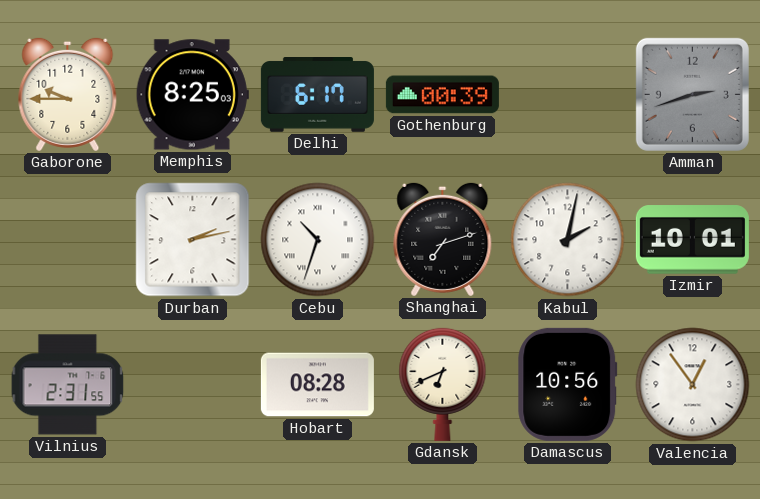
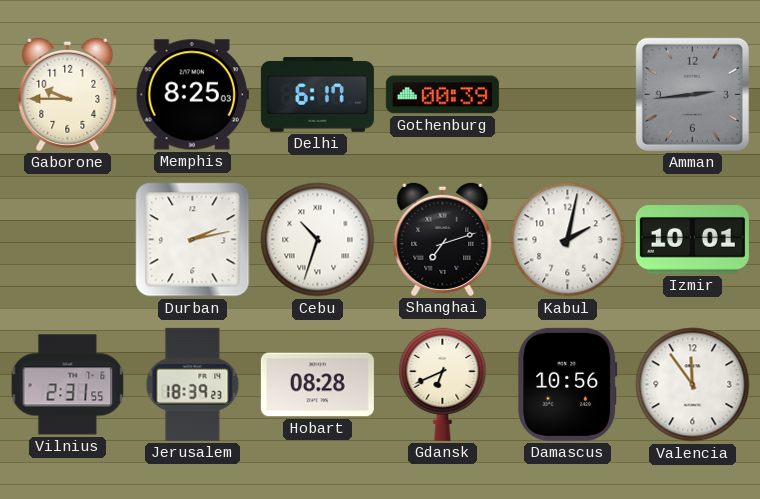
Amman: 2:42 -> 2:44
Jerusalem: none -> 18:39
Valencia: 12:54 -> 11:54
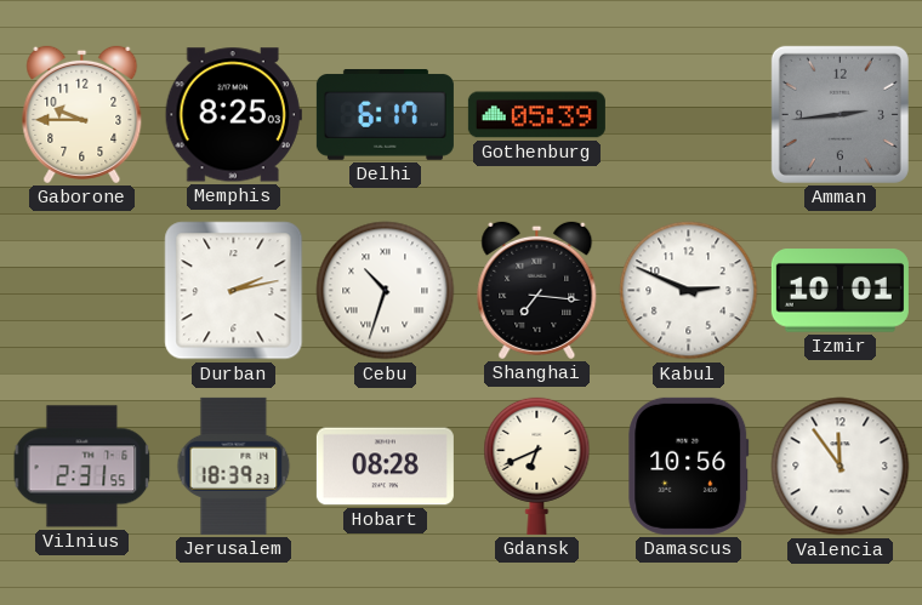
Gothenburg: 00:39 -> 05:39
Shanghai: 7:12 -> 7:16
Kabul: 2:02 -> 2:49
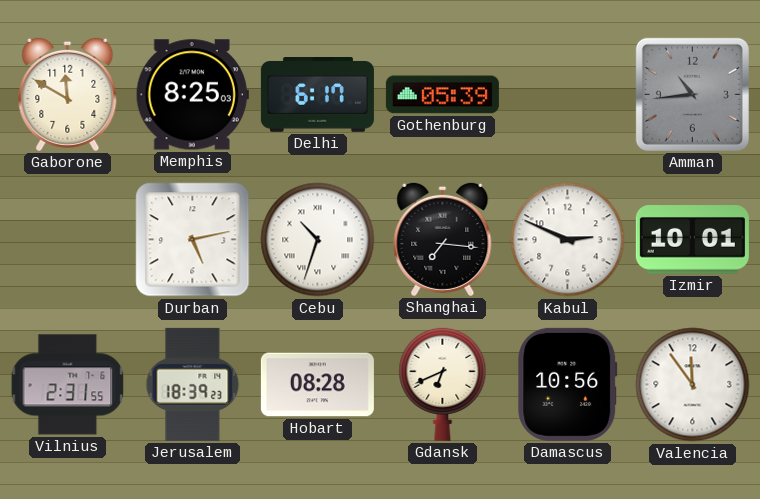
Gaborone: 9:45 -> 11:50
Amman: 2:44 -> 10:44
Durban: 2:13 -> 5:13
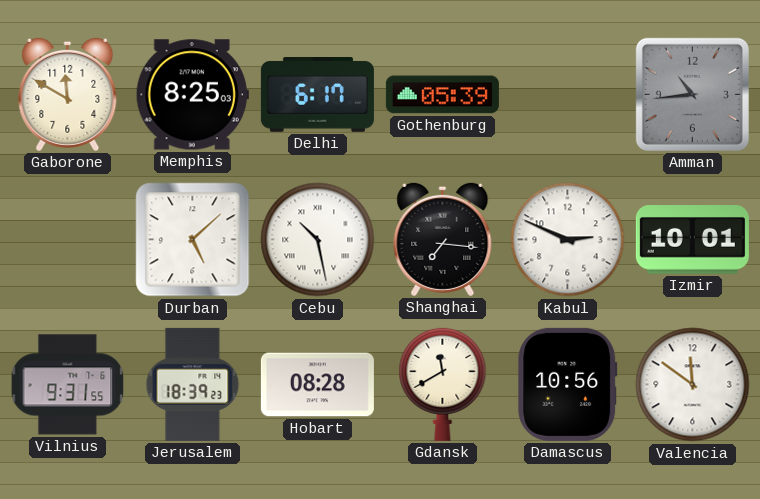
Durban: 5:13 -> 5:08
Cebu: 10:33 -> 10:28
Vilnius: 2:31 -> 9:31
Gdansk: 6:41 -> 11:40
Valencia: 11:54 -> 11:51
